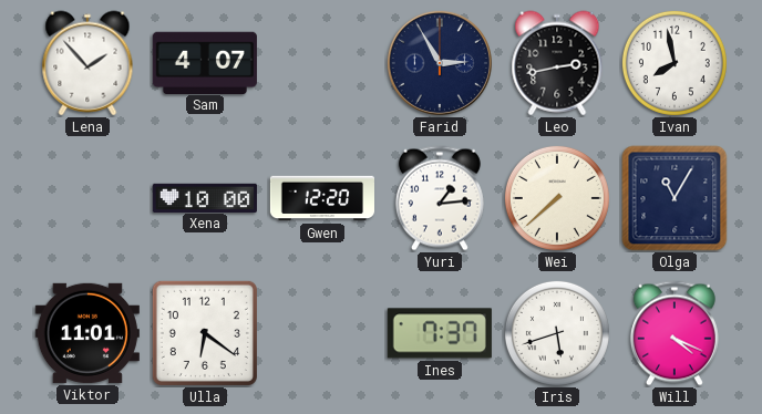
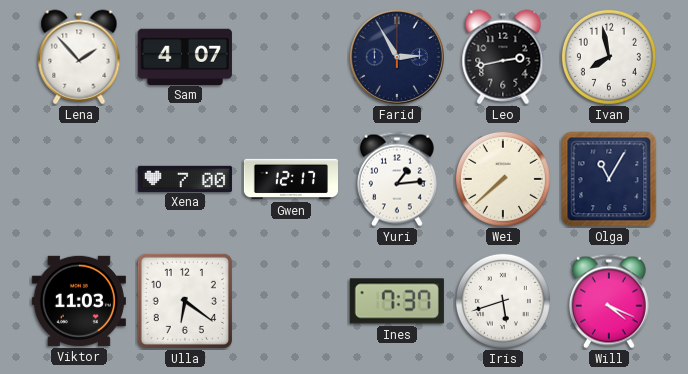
Xena: 10:00 -> 7:00
Gwen: 12:20 -> 12:17
Viktor: 11:01 -> 11:03
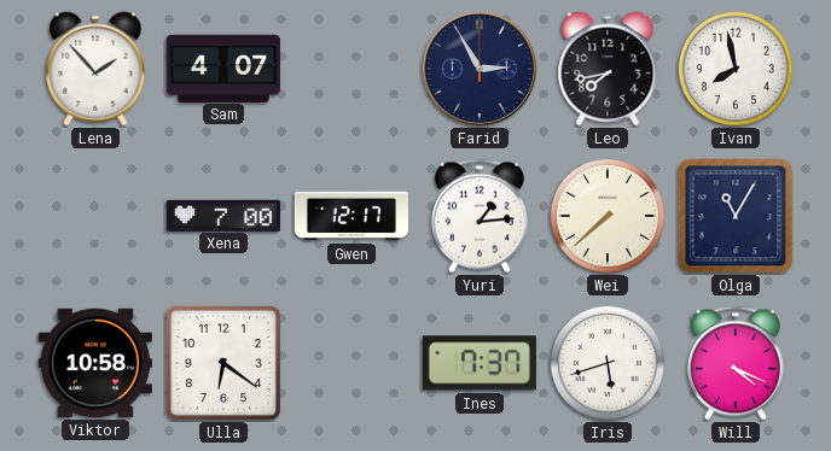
Leo: 2:43 -> 7:43
Viktor: 11:03 -> 10:58
